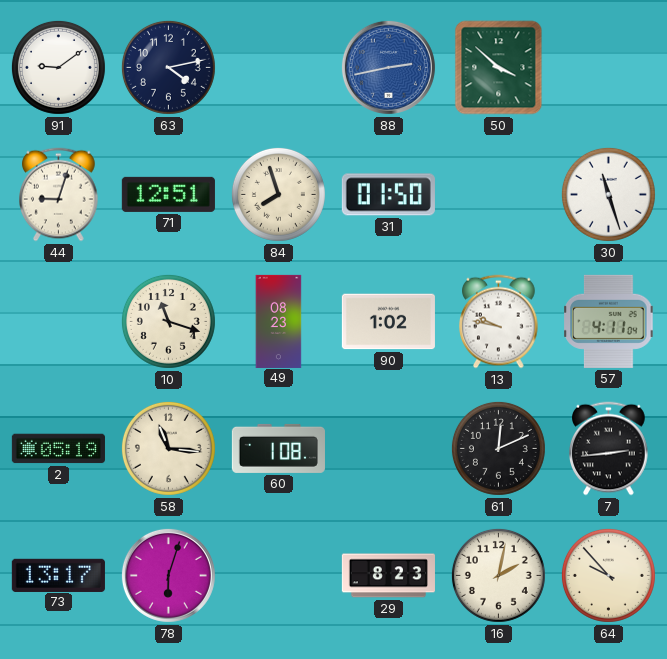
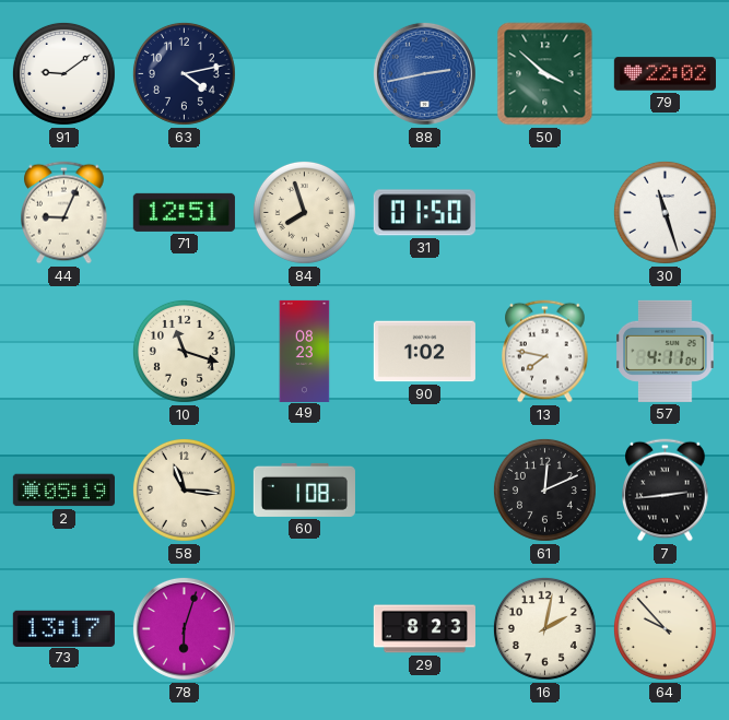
79: none -> 22:02
44: 9:03 -> 9:04
13: 9:47 -> 7:47
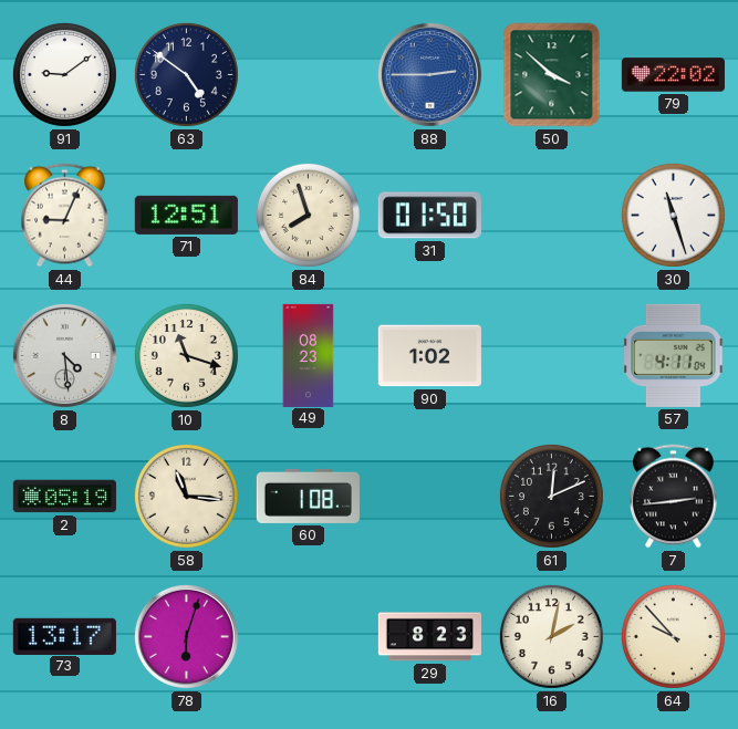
63: 4:13 -> 4:51
88: 2:43 -> 2:45
8: none -> 4:29
13: 7:47 -> none
